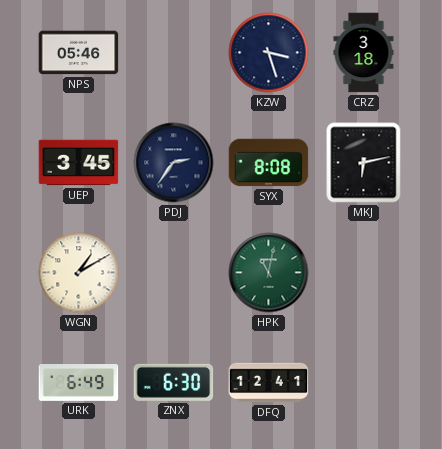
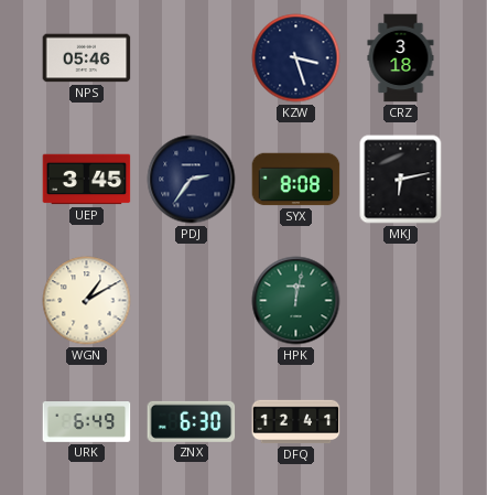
HPK: 11:02 -> 12:02
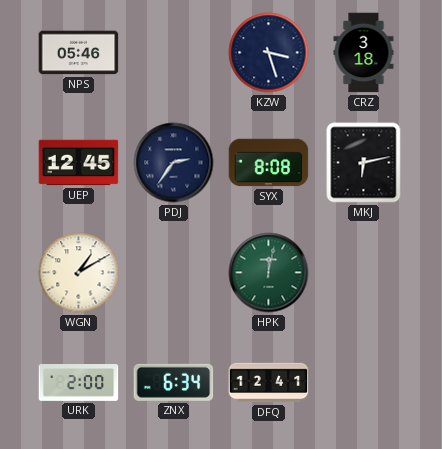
UEP: 3:45 -> 12:45
URK: 6:49 -> 2:00
ZNX: 6:30 -> 6:34
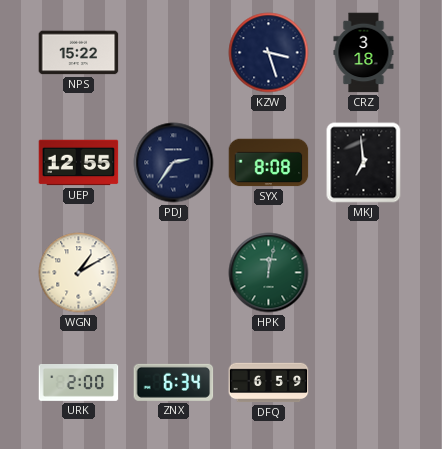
NPS: 05:46 -> 15:22
UEP: 12:45 -> 12:55
MKJ: 6:13 -> 6:59
DFQ: 12:41 -> 6:59
